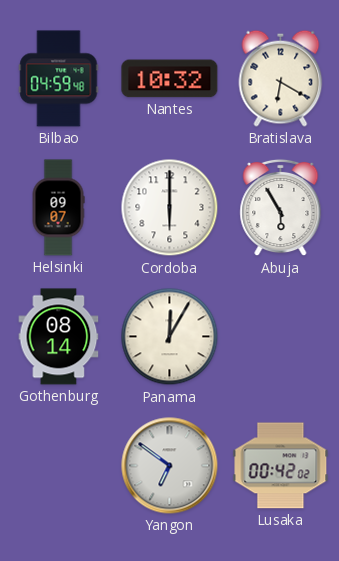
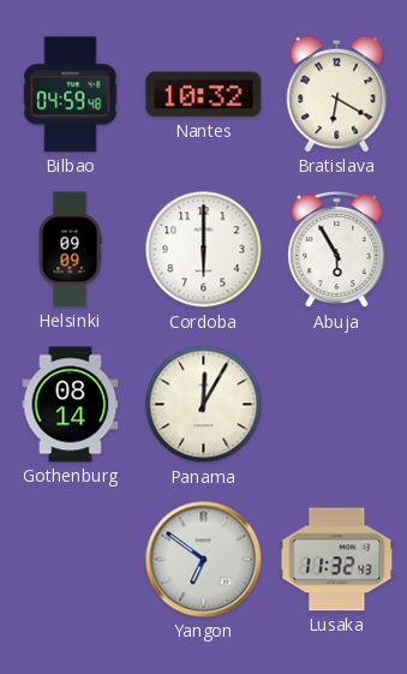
Helsinki: 09:07 -> 09:09
Lusaka: 00:42 -> 11:32
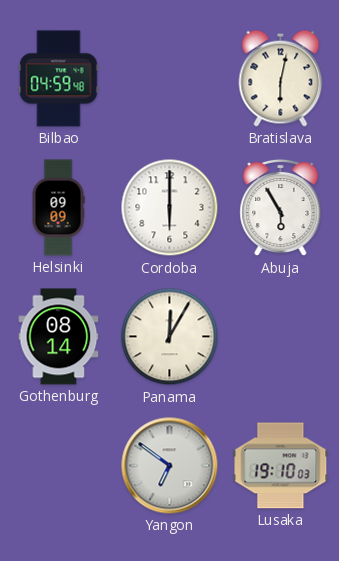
Nantes: 10:32 -> none
Bratislava: 6:20 -> 6:02
Lusaka: 11:32 -> 19:10
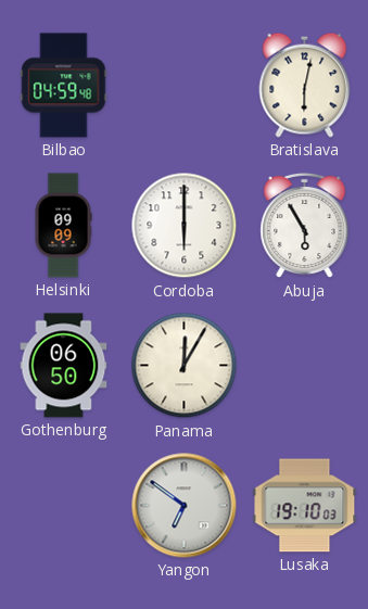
Gothenburg: 08:14 -> 06:50
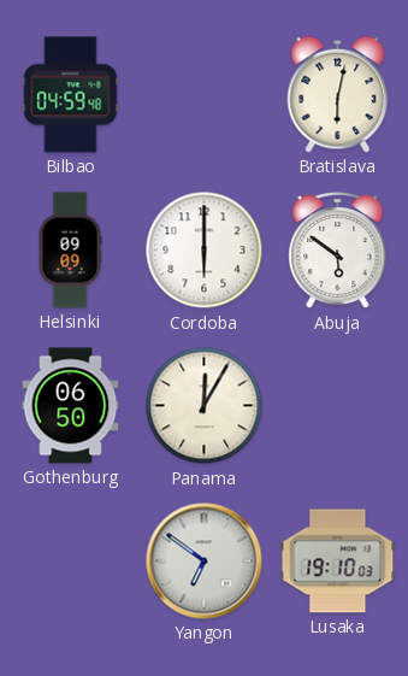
Abuja: 5:55 -> 5:51
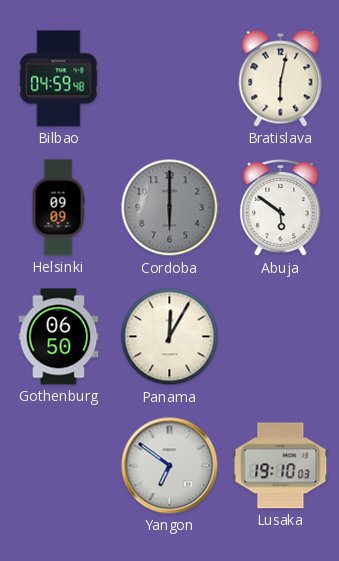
Cordoba dial: white -> grey
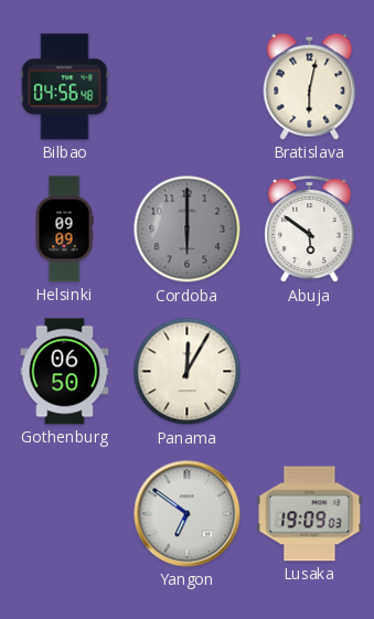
Bilbao: 04:59 -> 04:56
Lusaka: 19:10 -> 19:09
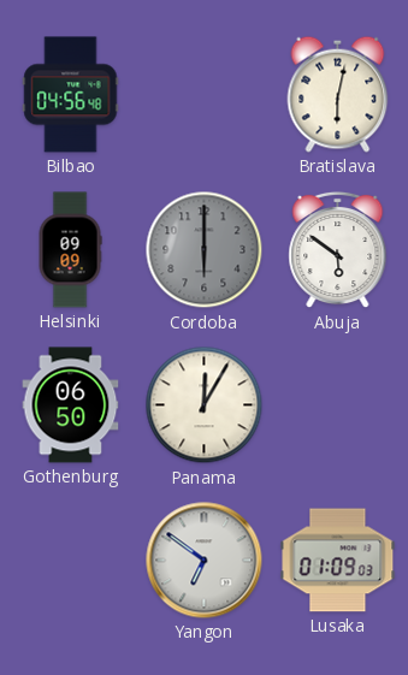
Lusaka: 19:09 -> 01:09
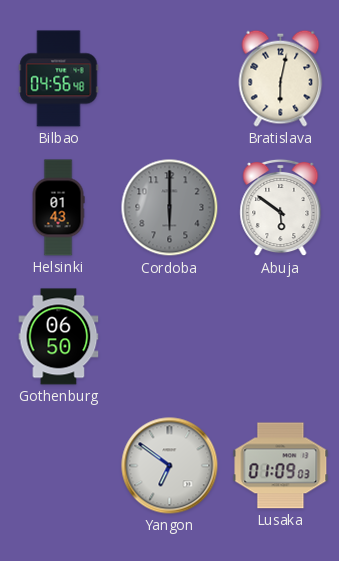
Helsinki: 09:09 -> 01:43
Panama: 12:05 -> none
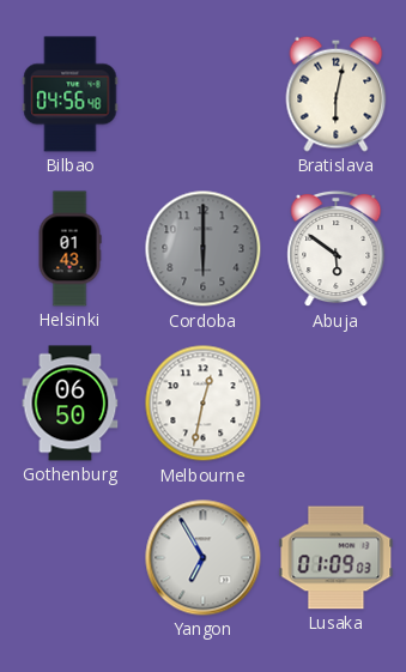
Melbourne: none -> 12:32
Yangon: 6:51 -> 6:55
